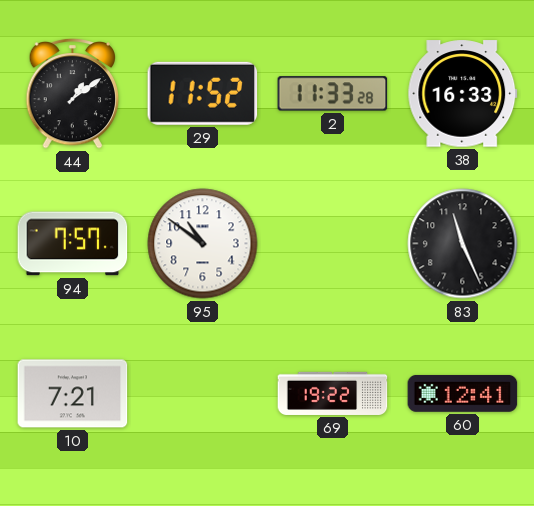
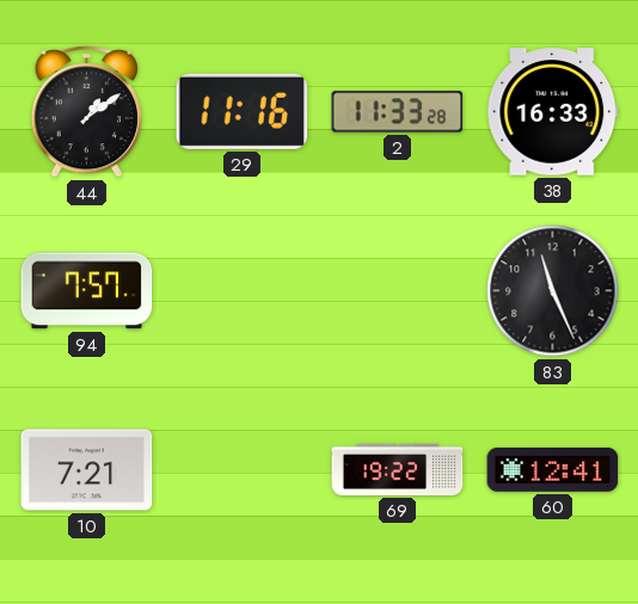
29: 11:52 -> 11:16
95: 10:51 -> none
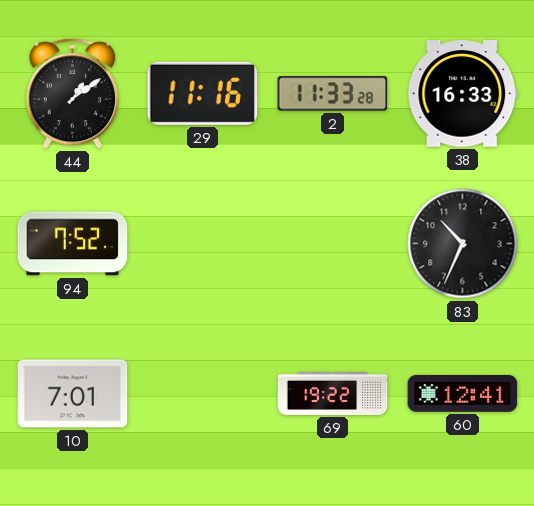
94: 7:57 -> 7:52
83: 11:26 -> 10:34
10: 7:21 -> 7:01
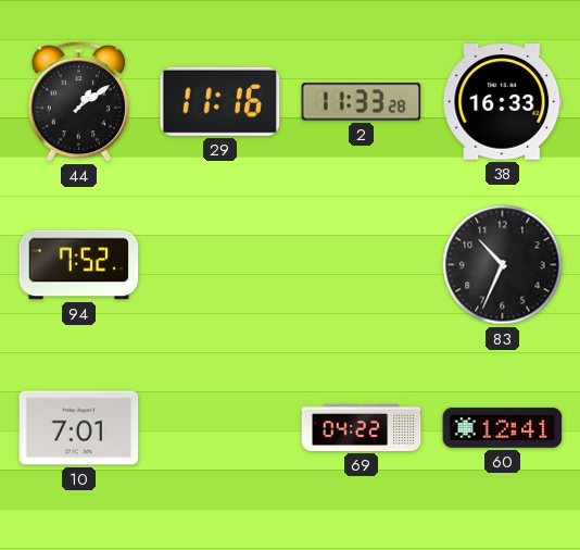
69: 19:22 -> 04:22
